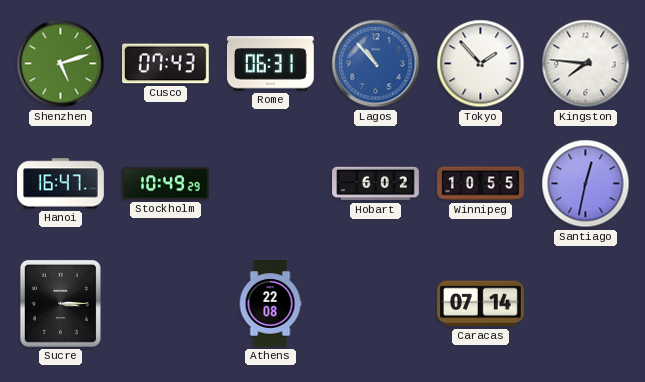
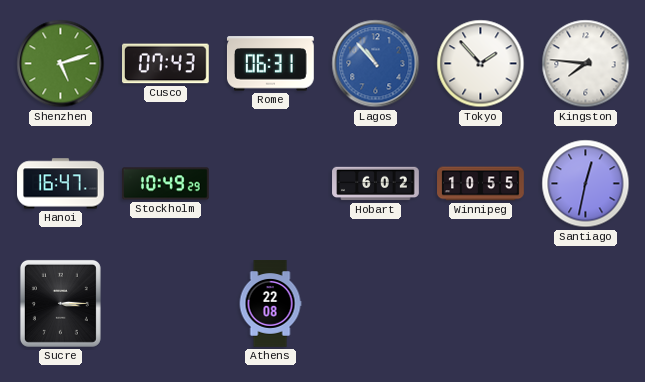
Caracas: 07:14 -> none
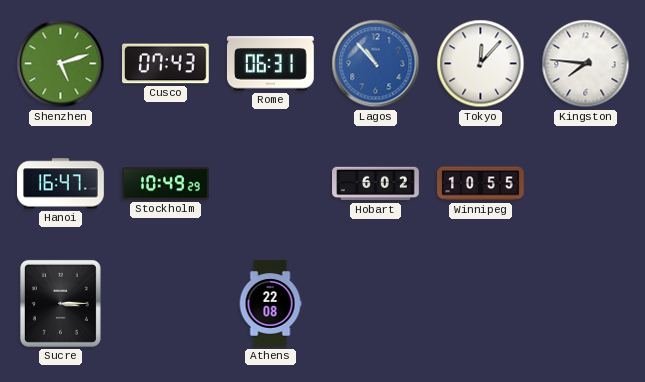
Tokyo: 1:53 -> 12:07
Santiago: 12:32 -> none
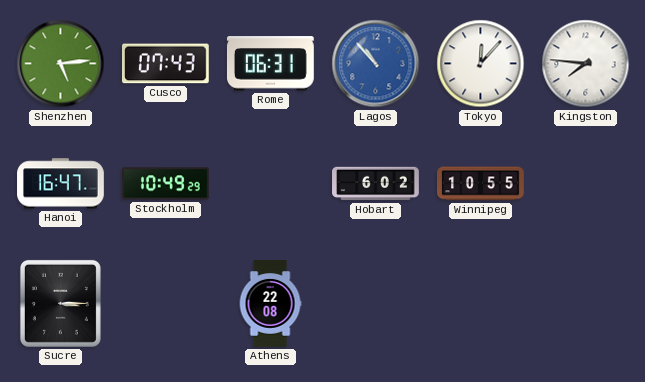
Shenzhen: 5:12 -> 5:14
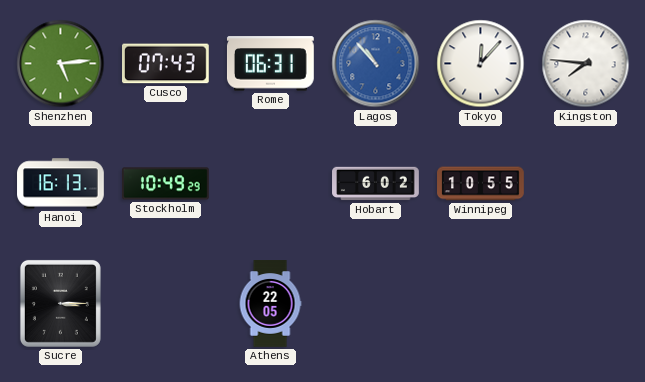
Hanoi: 16:47 -> 16:13
Athens: 22:08 -> 22:05
